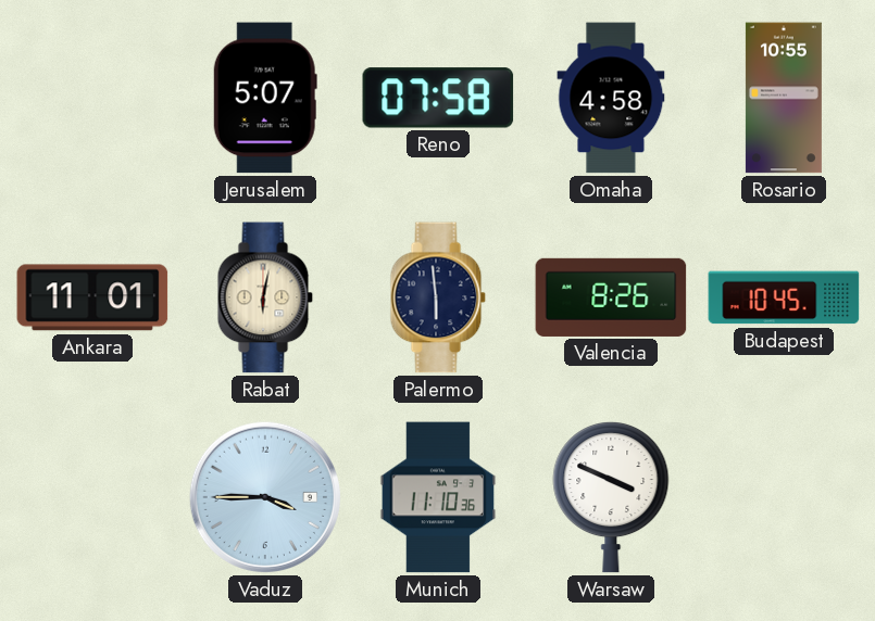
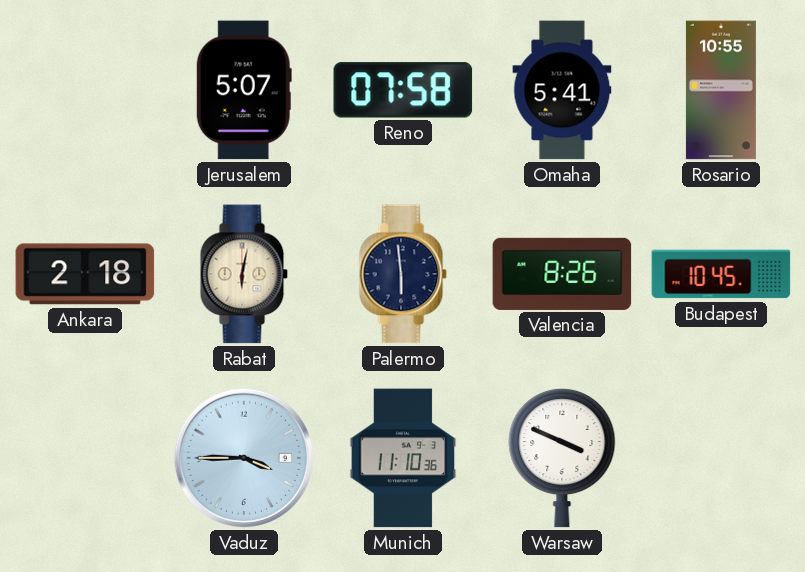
Omaha: 4:58 -> 5:41
Ankara: 11:01 -> 2:18
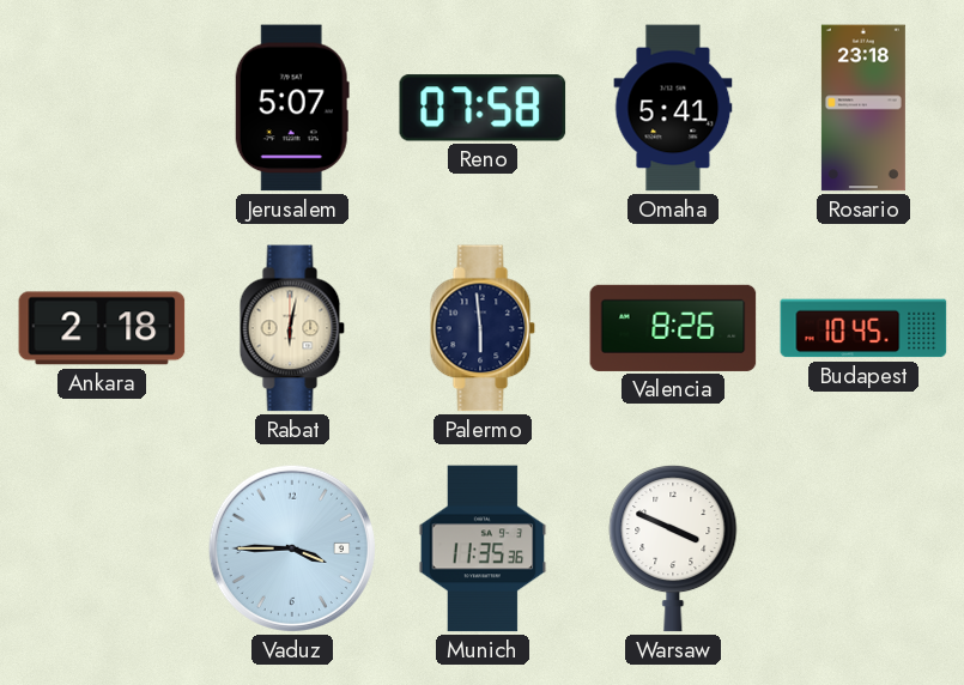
Rosario: 10:55 -> 23:18
Munich: 11:10 -> 11:35
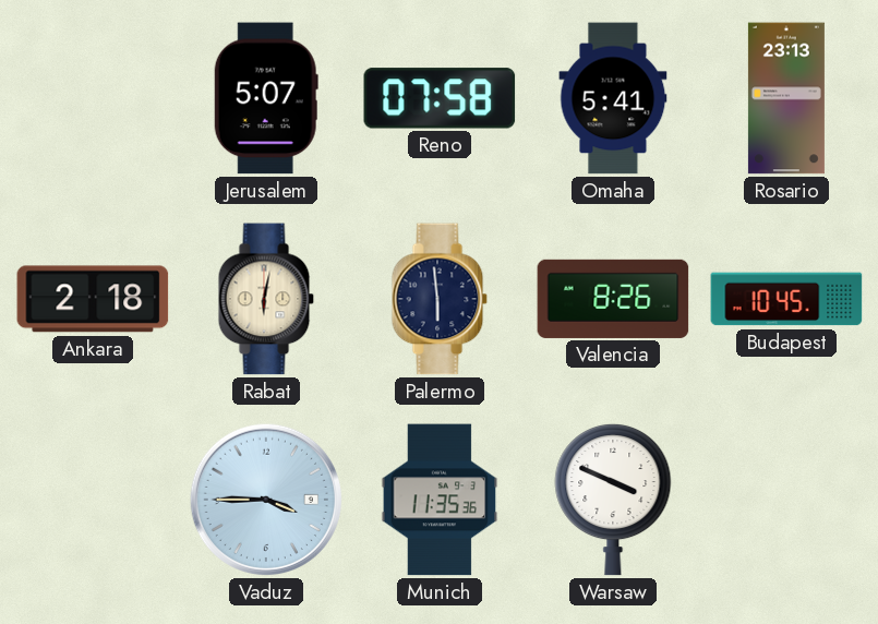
Rosario: 23:18 -> 23:13
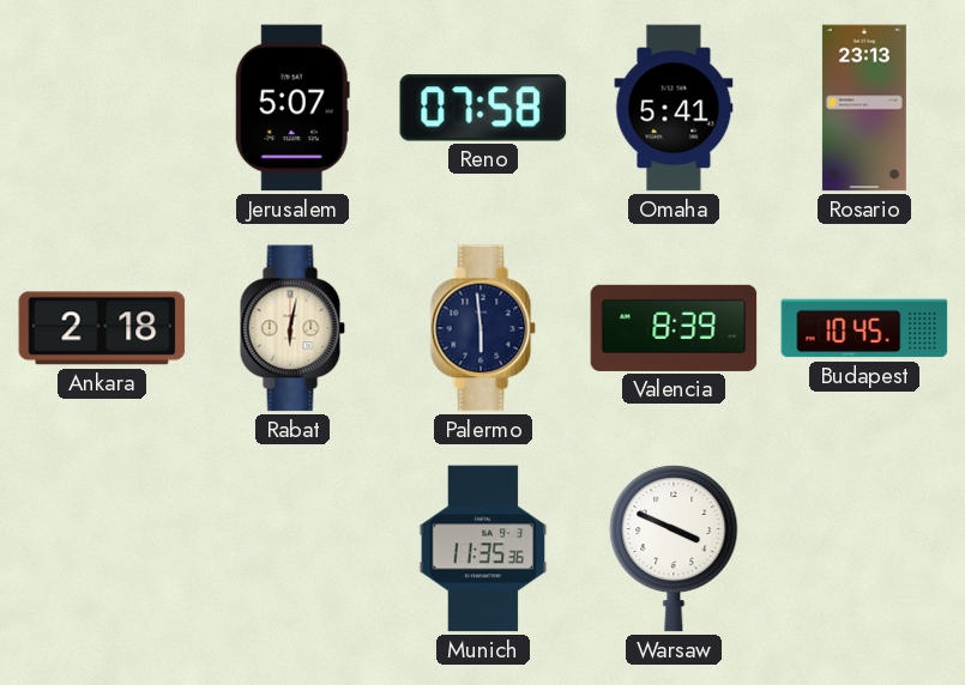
Valencia: 8:26 -> 8:39
Vaduz: 3:45 -> none
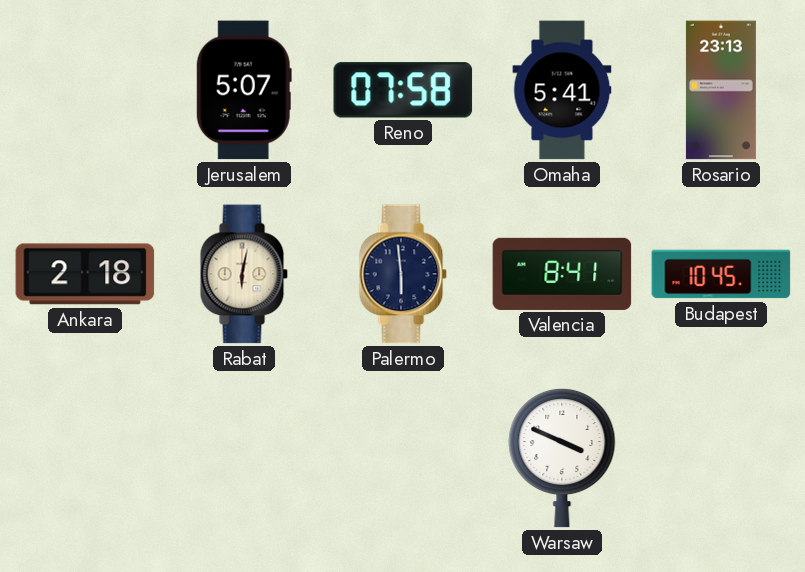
Valencia: 8:39 -> 8:41
Munich: 11:35 -> none
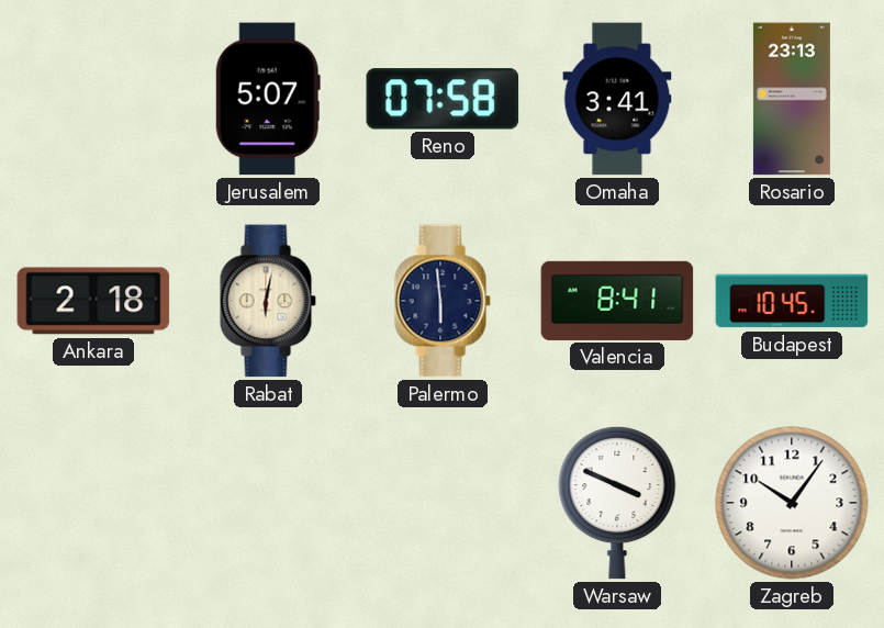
Omaha: 5:41 -> 3:41
Zagreb: none -> 10:06
